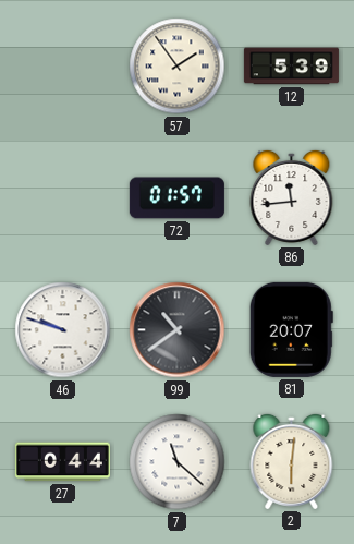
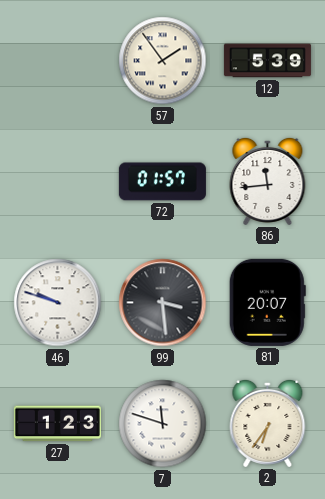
99: 10:39 -> 3:29
27: 0:44 -> 1:23
7: 11:22 -> 11:48
2: 6:01 -> 6:36
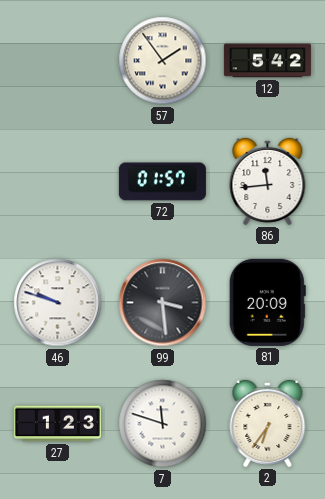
12: 5:39 -> 5:42
81: 20:07 -> 20:09
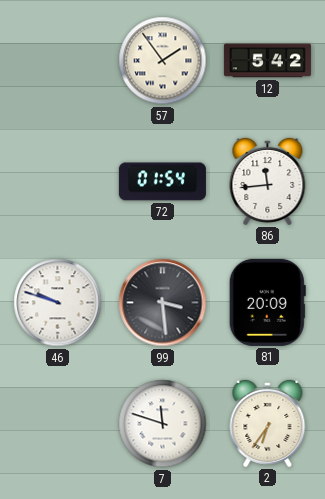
72: 01:57 -> 01:54
27: 1:23 -> none
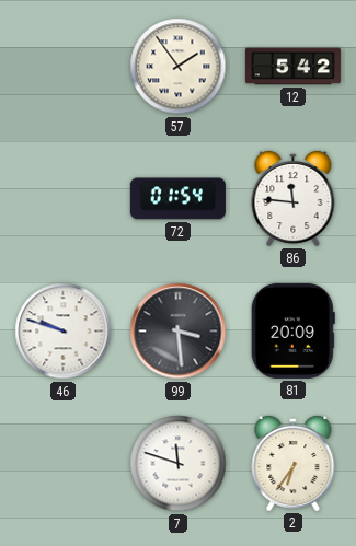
86: 11:44 -> 11:46
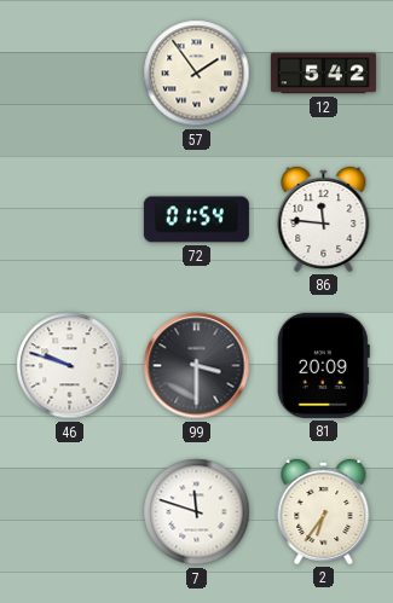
99: 3:29 -> 3:30
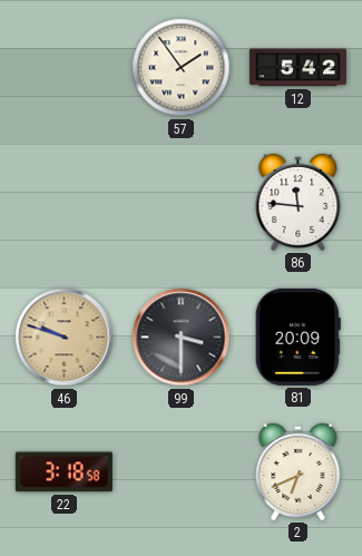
72: 01:54 -> none
46 dial: white -> champagne
22: none -> 3:18
7: 11:48 -> none
2: 6:36 -> 6:41
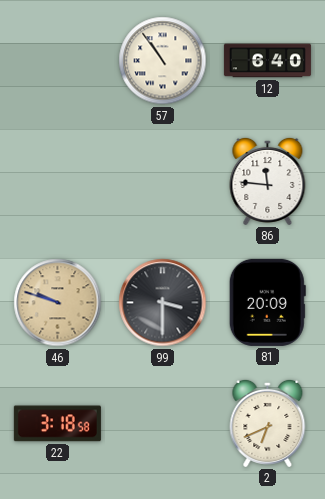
57: 1:54 -> 10:54
12: 5:42 -> 6:40
